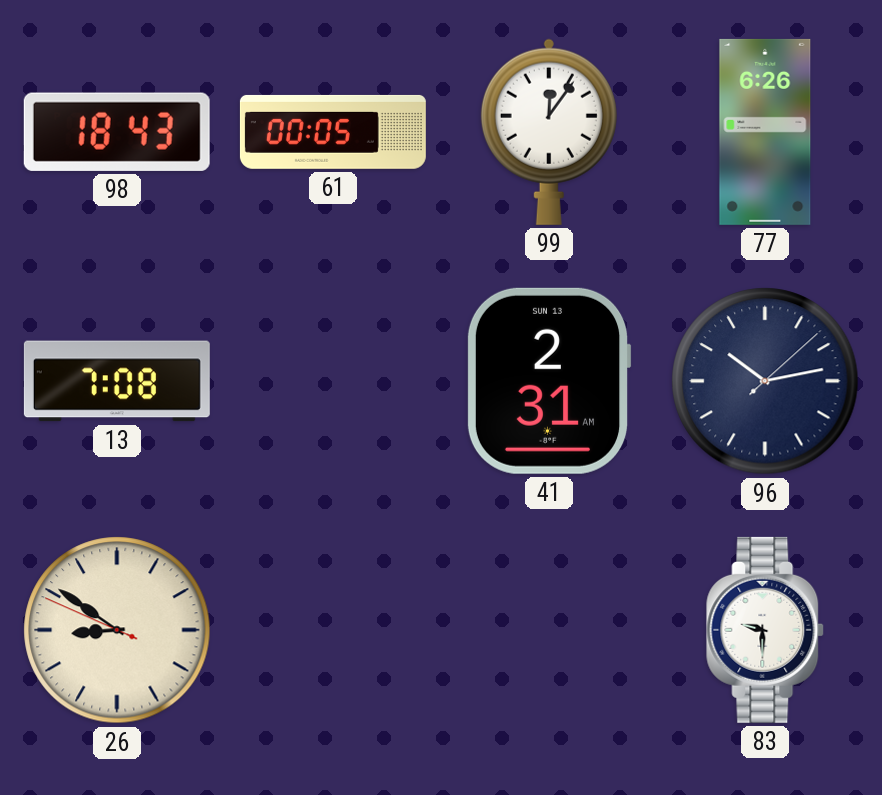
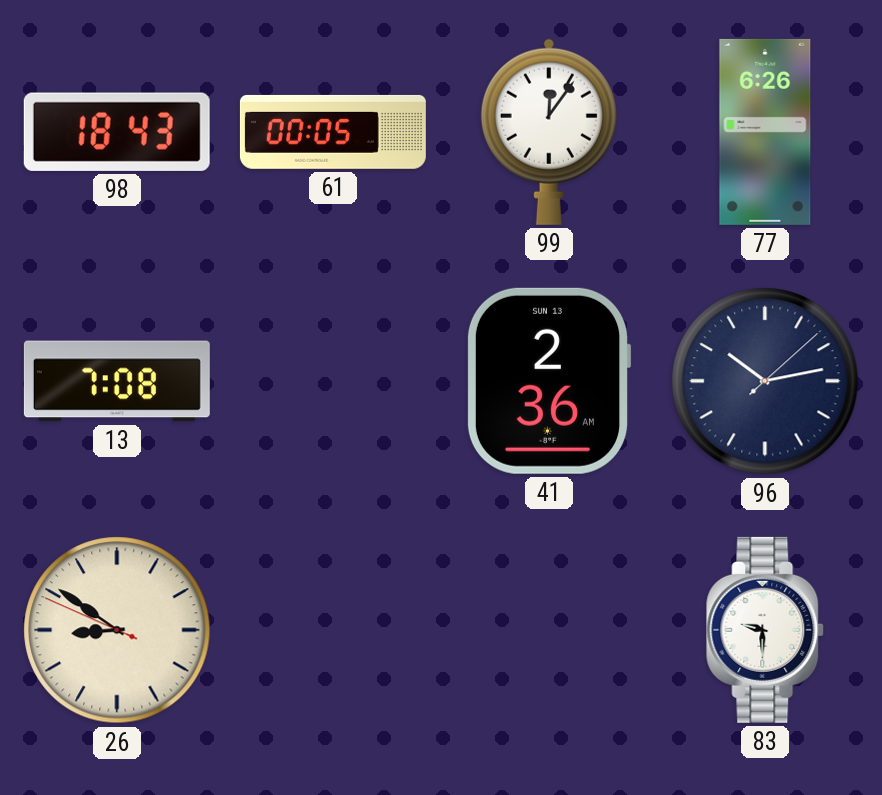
41: 2:31 -> 2:36
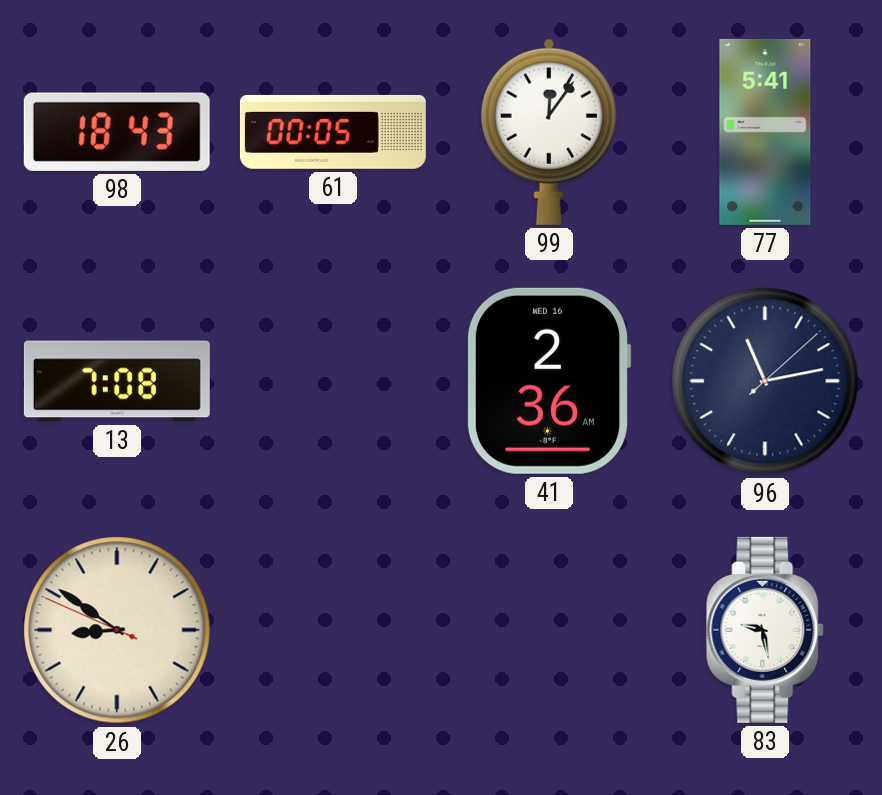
77: 6:26 -> 5:41
41 date: SUN 13 -> WED 16
96: 10:13 -> 11:13
83: 9:30 -> 9:28
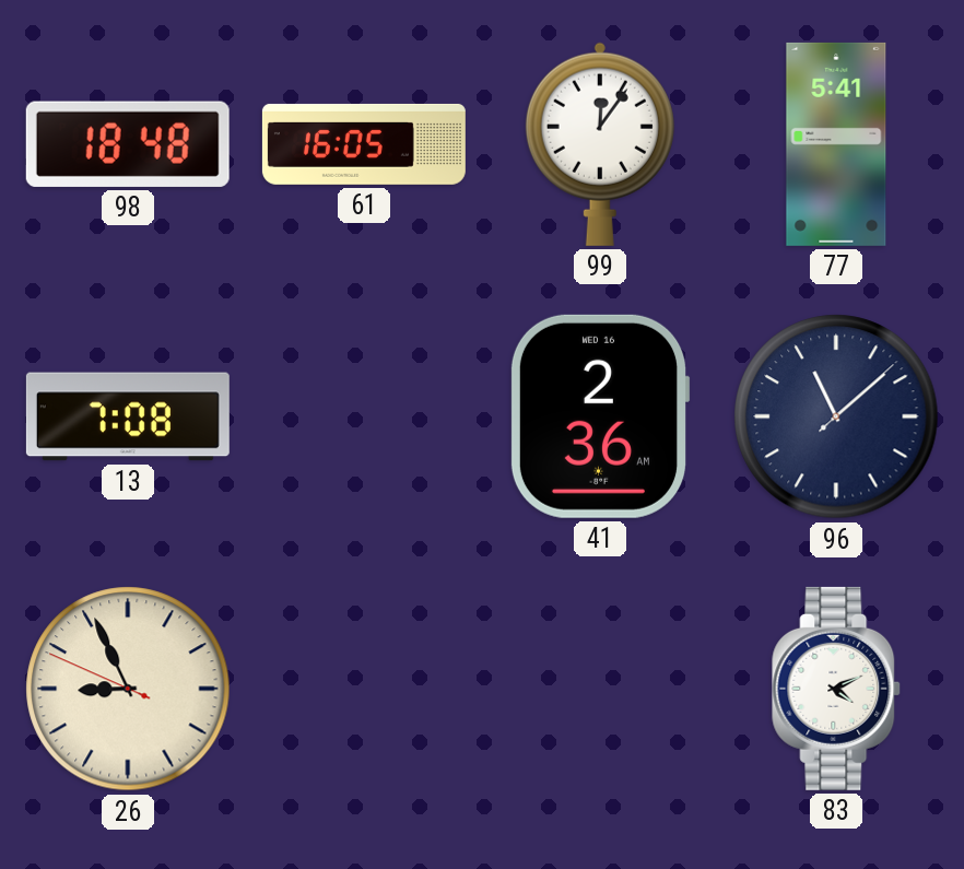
98: 18:43 -> 18:48
61: 00:05 -> 16:05
96: 11:13 -> 11:08
26: 8:50 -> 8:55
83: 9:28 -> 4:11
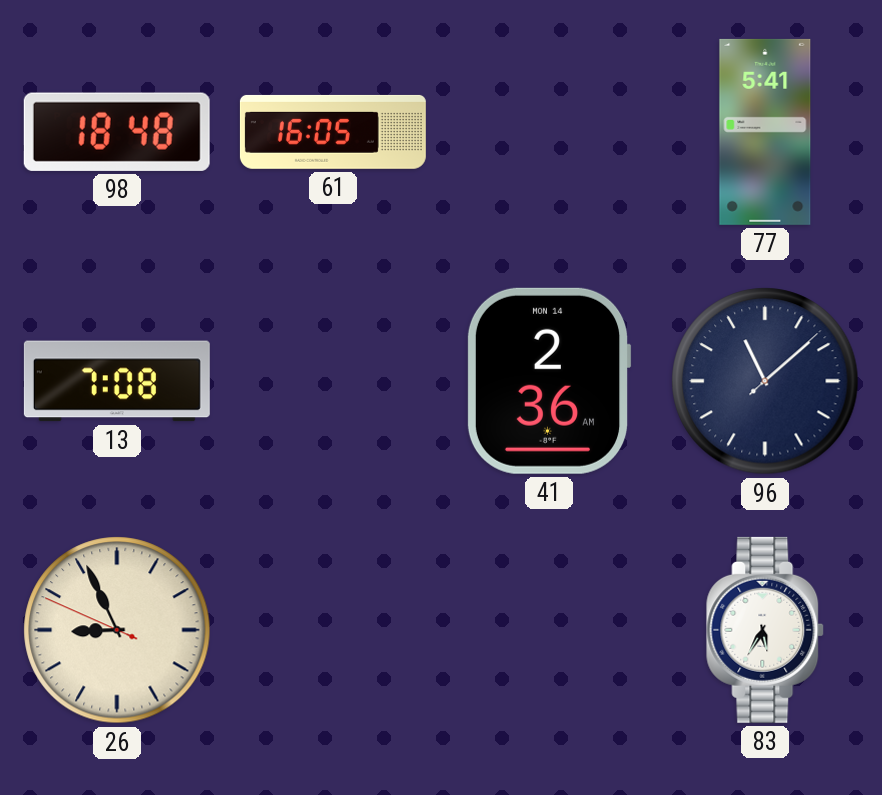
99: 12:06 -> none
41 date: WED 16 -> MON 14
83: 4:11 -> 5:35
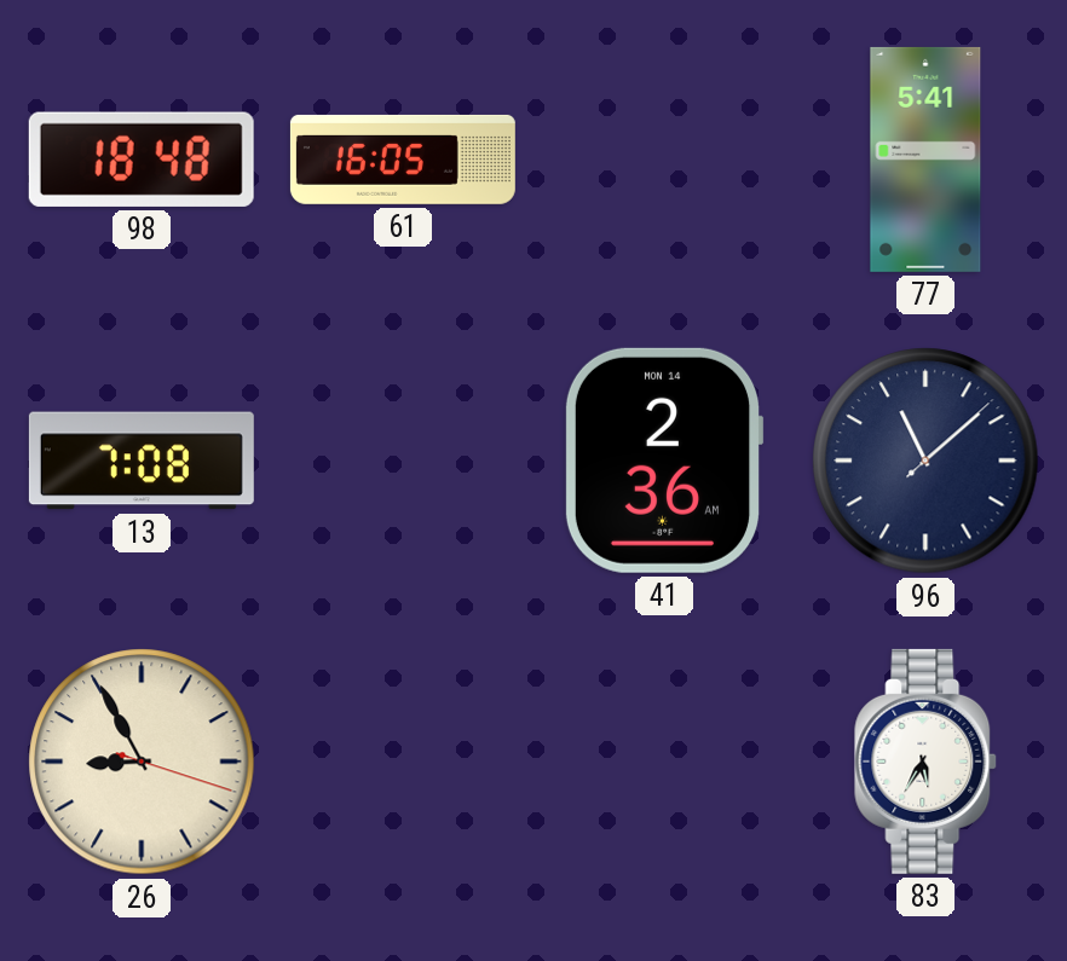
26: 8:55:49 -> 8:55:18
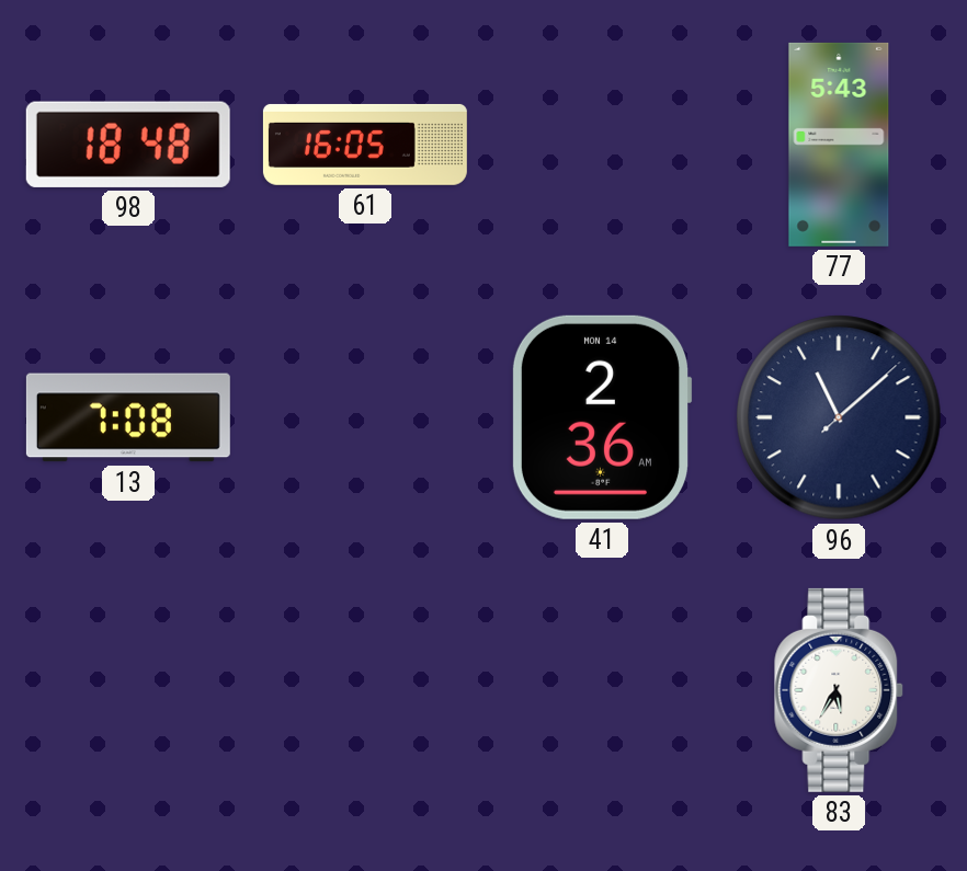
77: 5:41 -> 5:43
26: 8:55 -> none
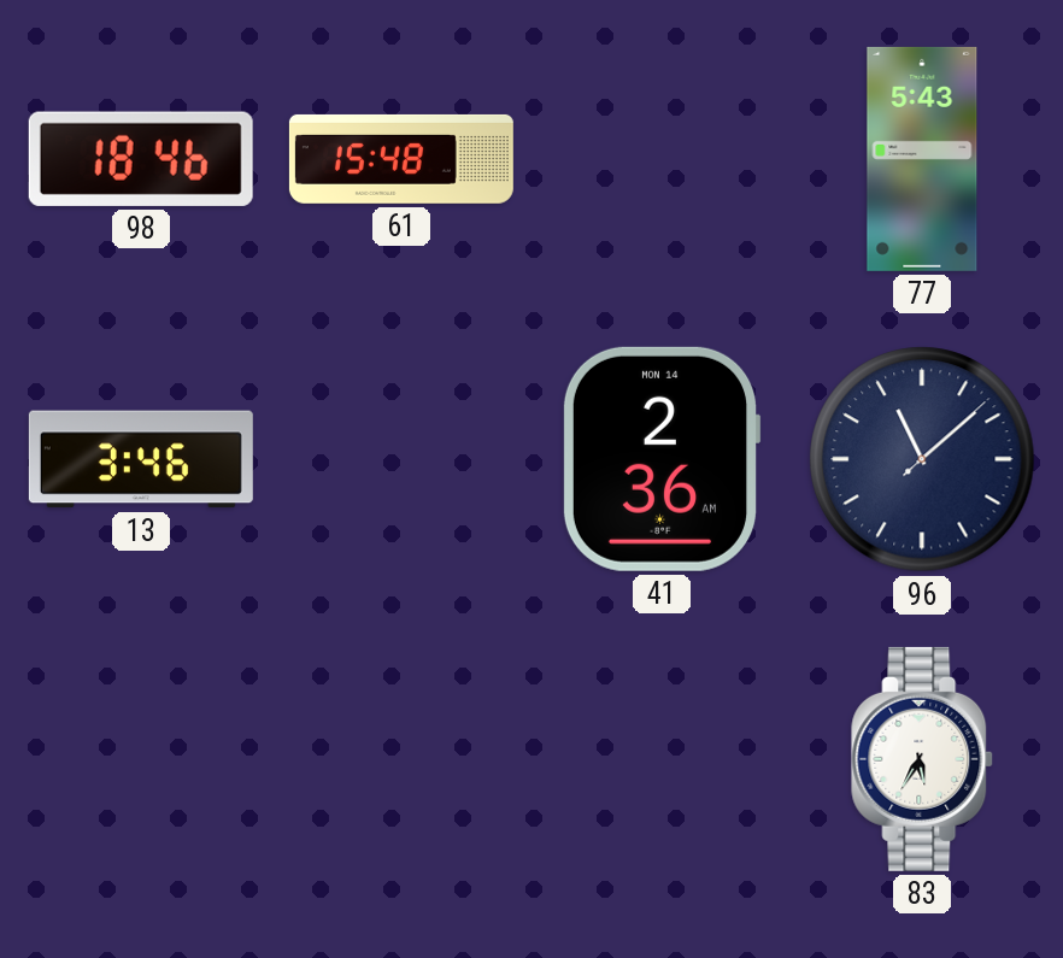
98: 18:48 -> 18:46
61: 16:05 -> 15:48
13: 7:08 -> 3:46
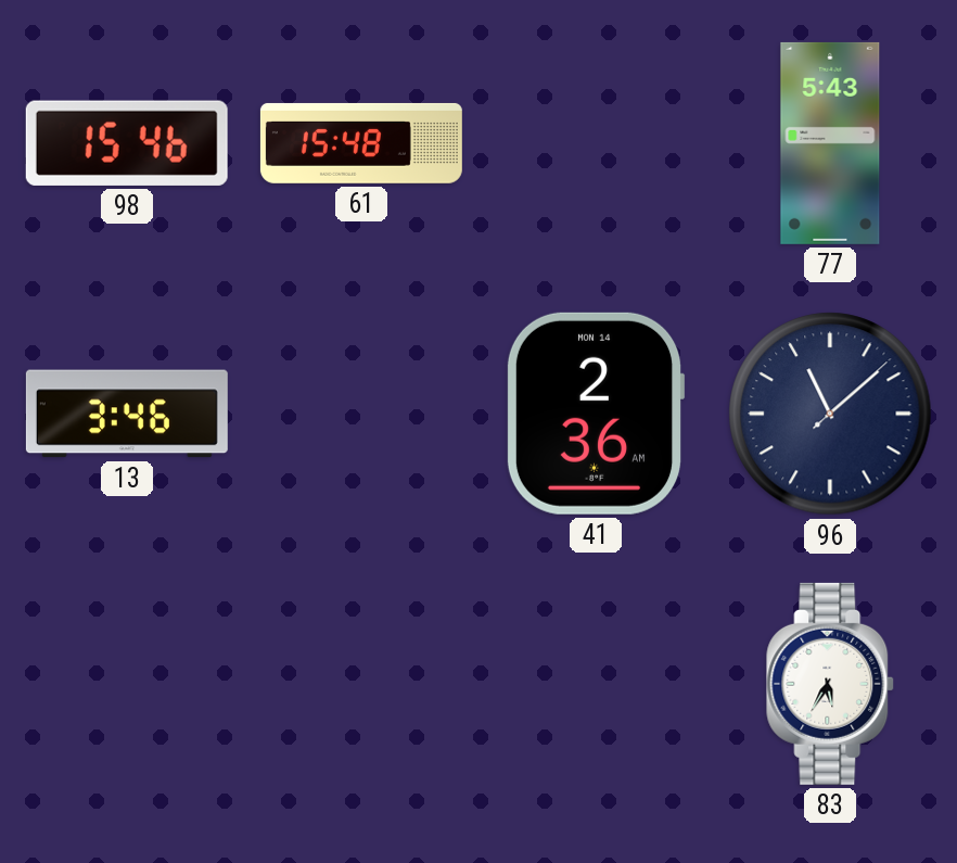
98: 18:46 -> 15:46
